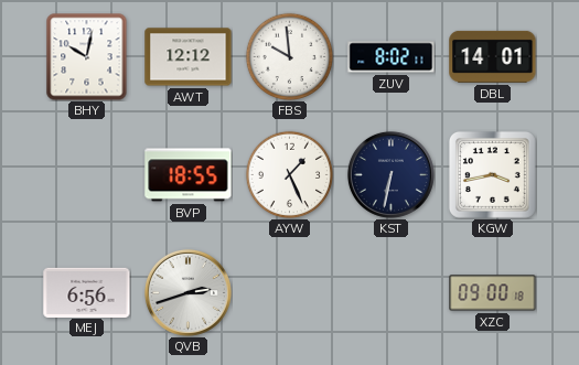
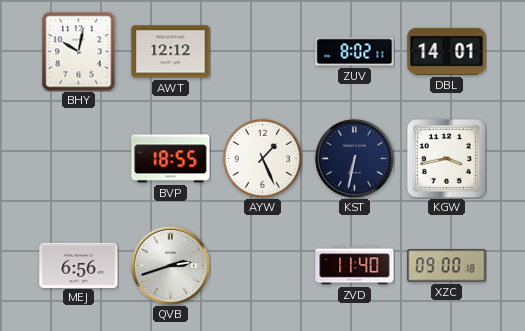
FBS: 9:59 -> none
ZVD: none -> 11:40
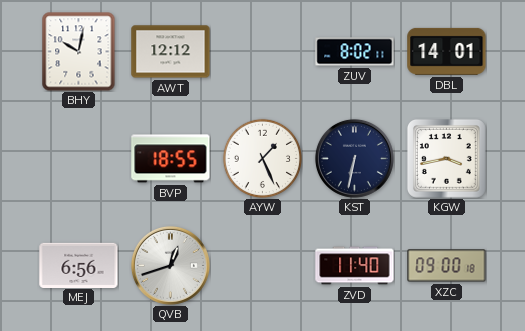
QVB: 2:42 -> 12:42
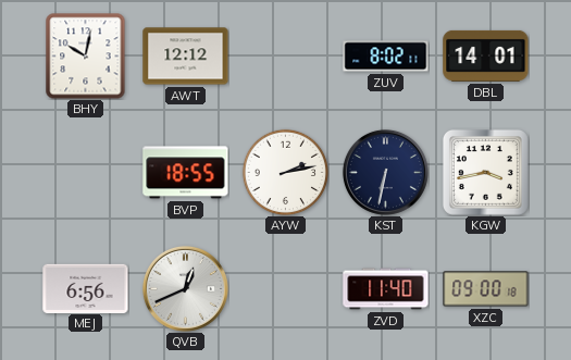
AYW: 1:26 -> 2:13
QVB: 12:42 -> 12:41
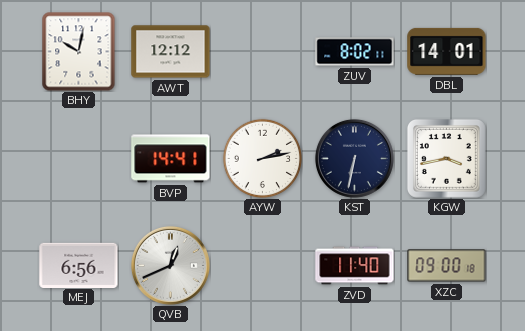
BVP: 18:55 -> 14:41
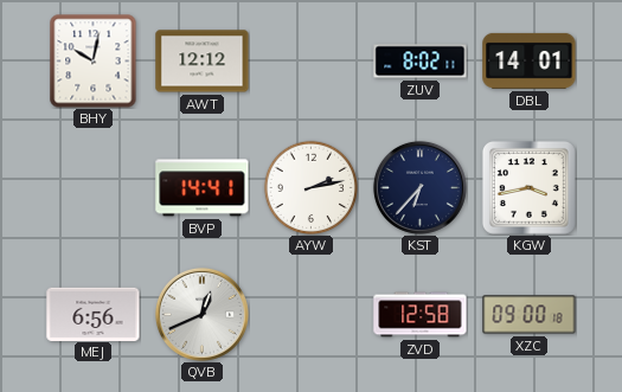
KST: 6:32 -> 6:37
ZVD: 11:40 -> 12:58
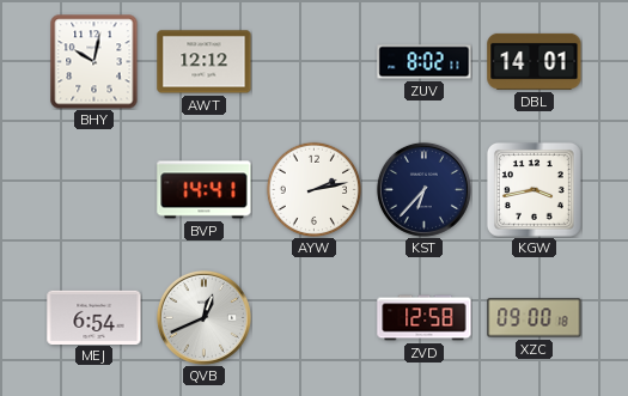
MEJ: 6:56 -> 6:54
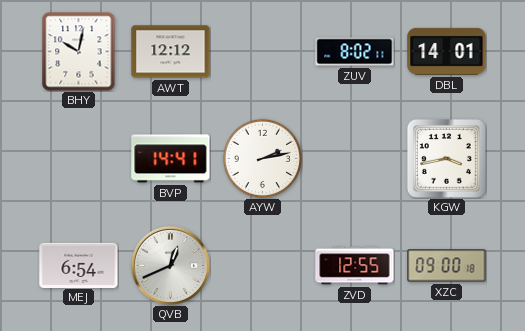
KST: 6:37 -> none
ZVD: 12:58 -> 12:55
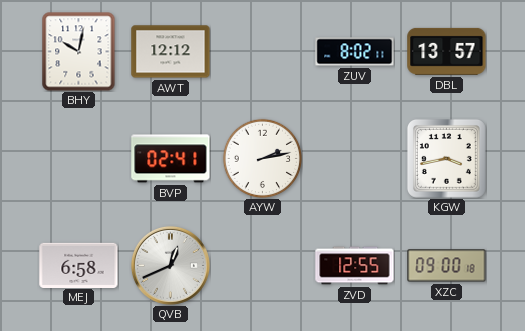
DBL: 14:01 -> 13:57
BVP: 14:41 -> 02:41
MEJ: 6:54 -> 6:58
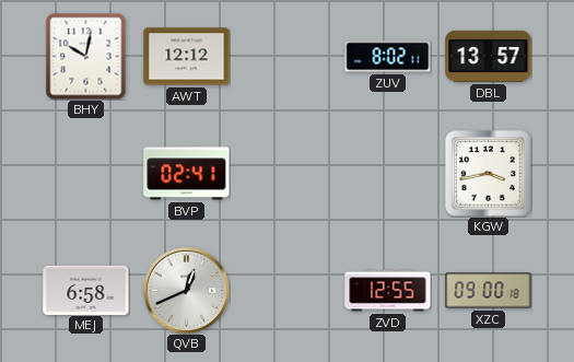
AYW: 2:13 -> none
